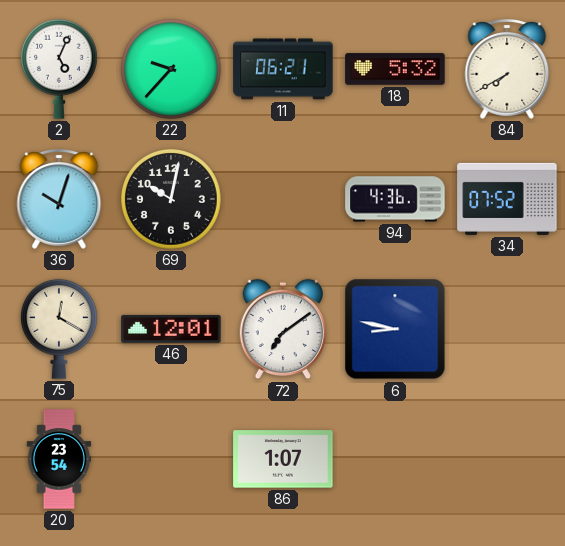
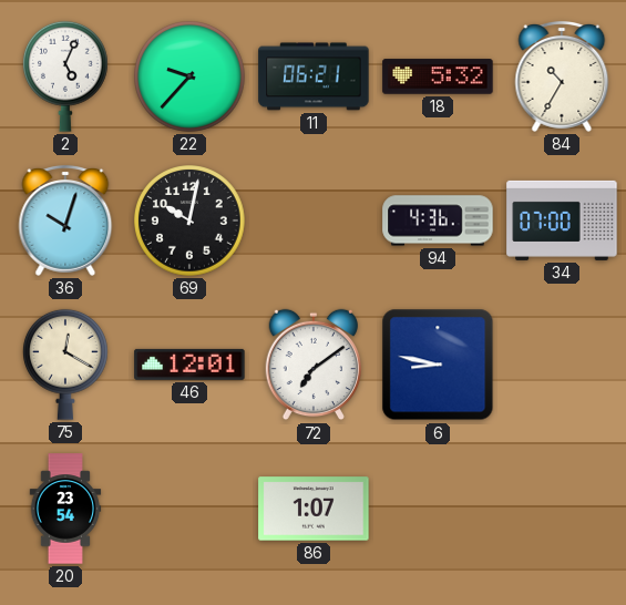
84: 7:40 -> 10:35
34: 07:52 -> 07:00
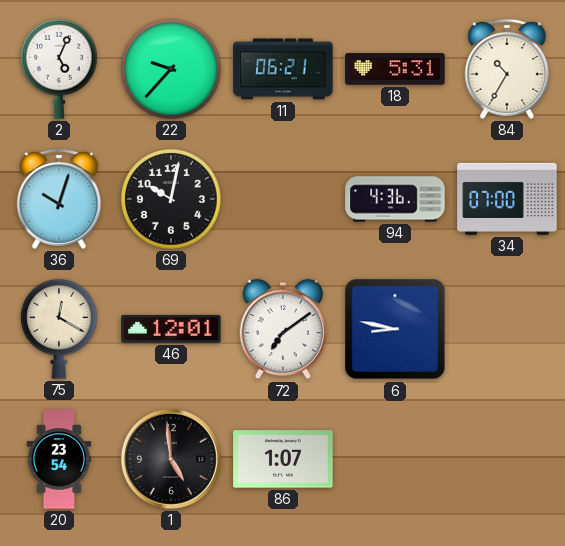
18: 5:32 -> 5:31
1: none -> 4:59
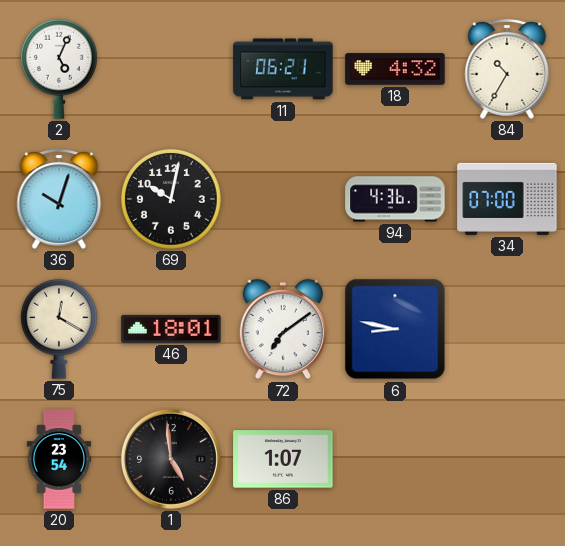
22: 9:37 -> none
18: 5:31 -> 4:32
46: 12:01 -> 18:01
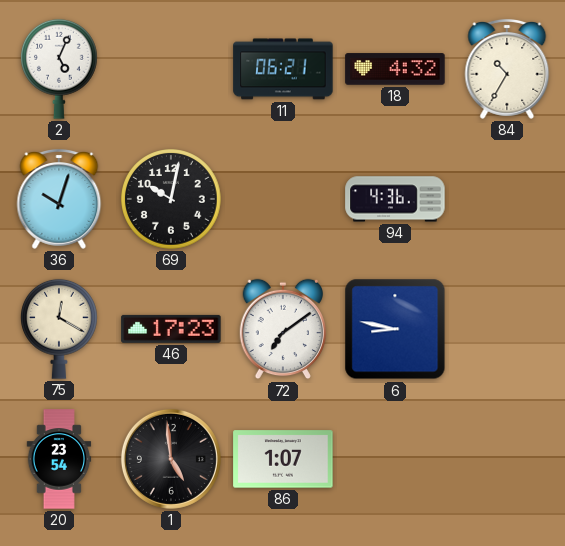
34: 07:00 -> none
46: 18:01 -> 17:23
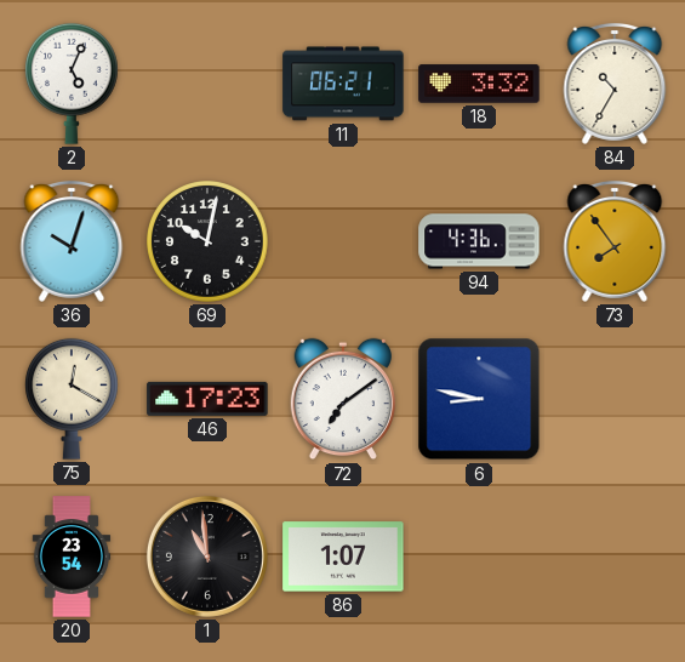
18: 4:32 -> 3:32
73: none -> 7:54
1: 4:59 -> 10:59
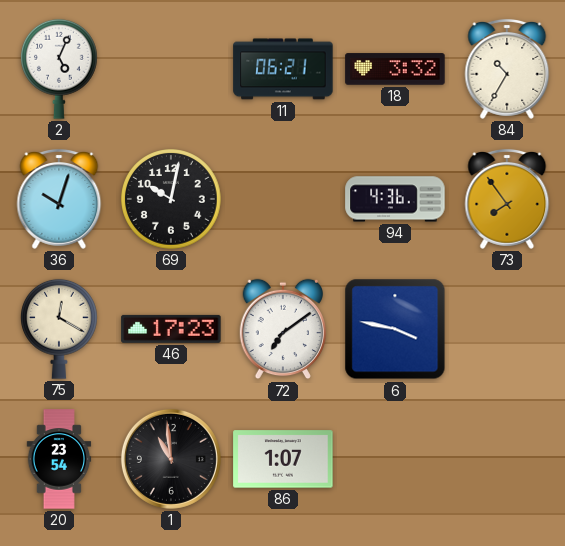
6: 8:47 -> 3:47
